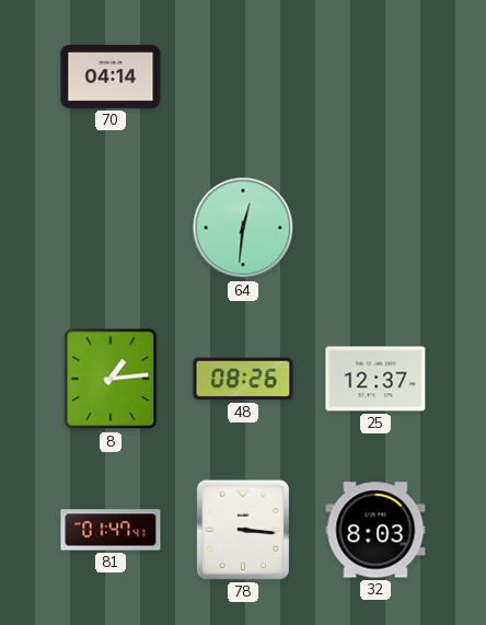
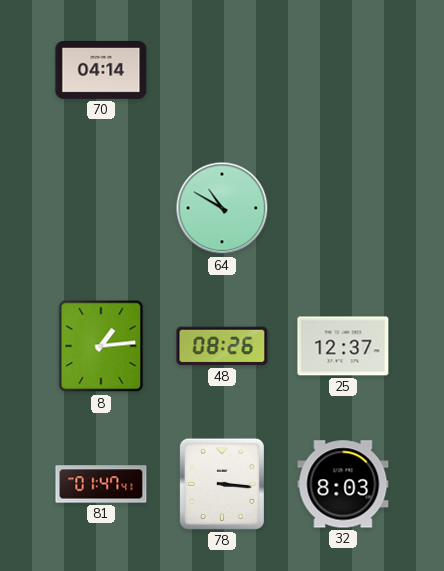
64: 12:31 -> 10:50
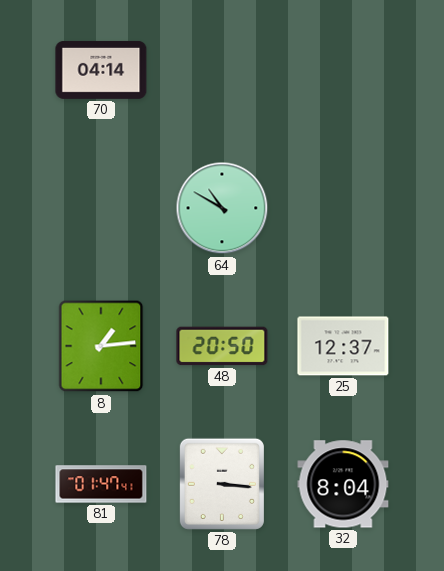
48: 08:26 -> 20:50
32: 8:03 -> 8:04
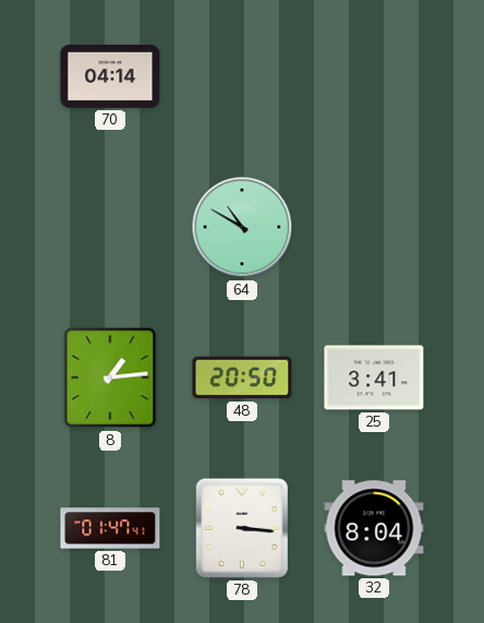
25: 12:37 -> 3:41
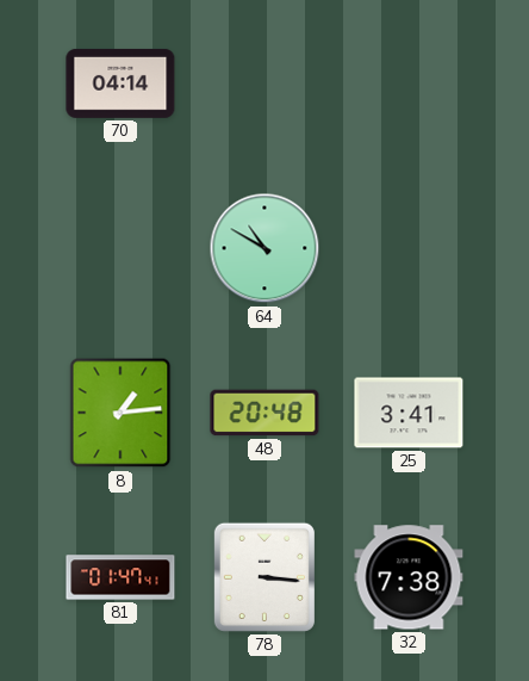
48: 20:50 -> 20:48
32: 8:04 -> 7:38
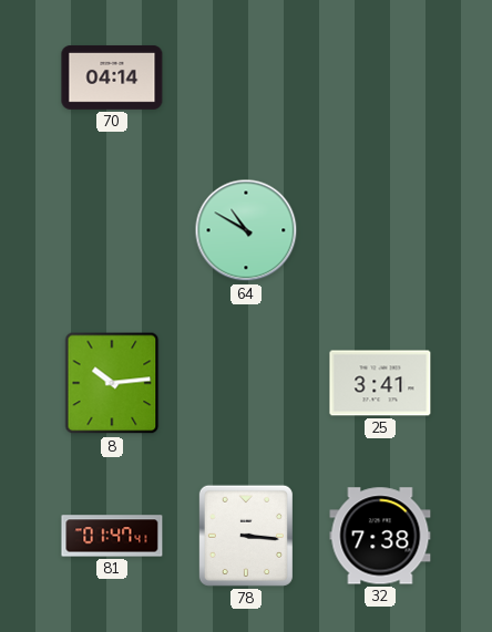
8: 1:14 -> 10:14
48: 20:48 -> none
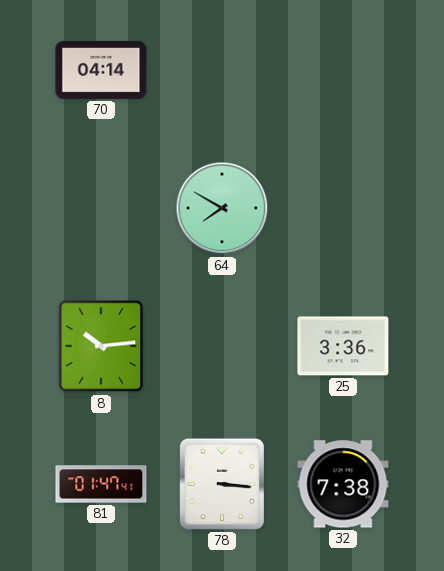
64: 10:50 -> 7:50
25: 3:41 -> 3:36
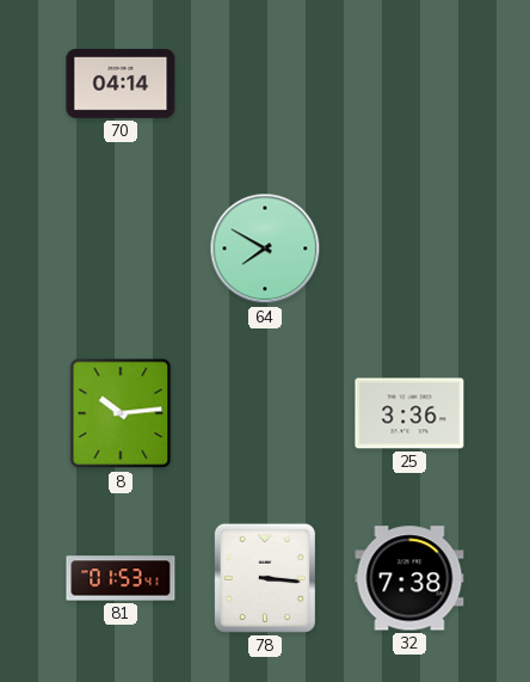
81: 01:47 -> 01:53
